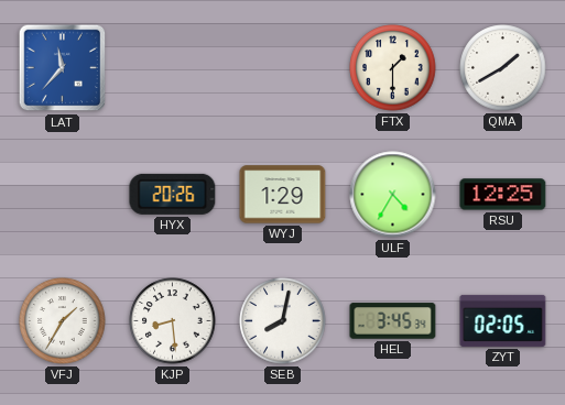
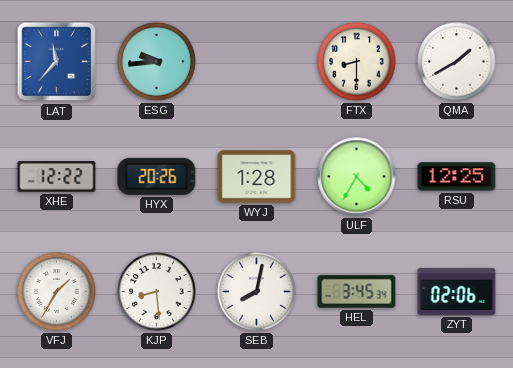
ESG: none -> 9:44
FTX: 1:30 -> 8:30
XHE: none -> 12:22
WYJ: 1:29 -> 1:28
ZYT: 02:05 -> 02:06
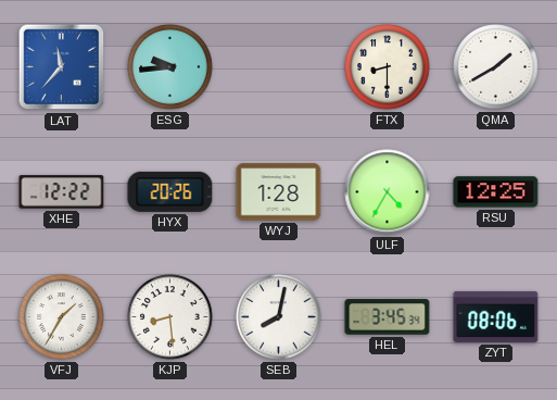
ZYT: 02:06 -> 08:06
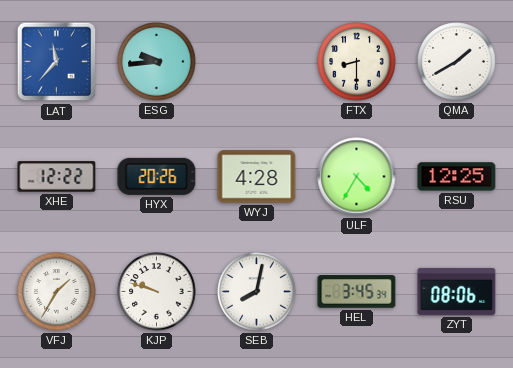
WYJ: 1:28 -> 4:28
KJP: 8:29 -> 9:48
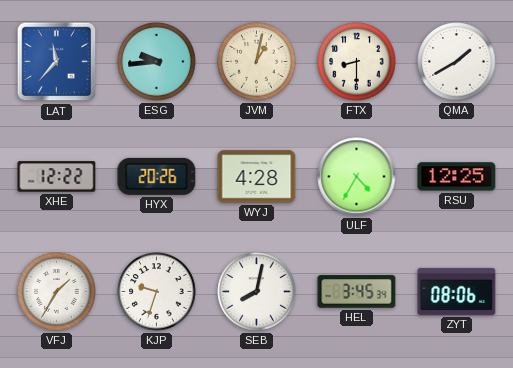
JVM: none -> 1:02
KJP: 9:48 -> 9:33
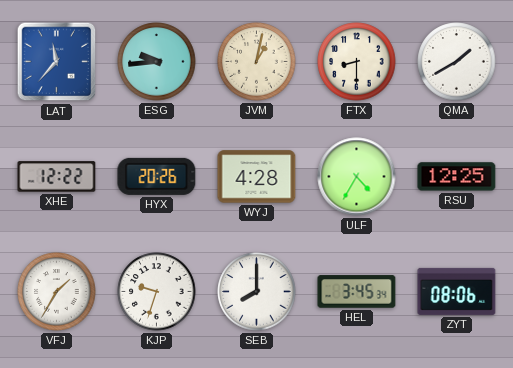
SEB: 8:02 -> 8:00
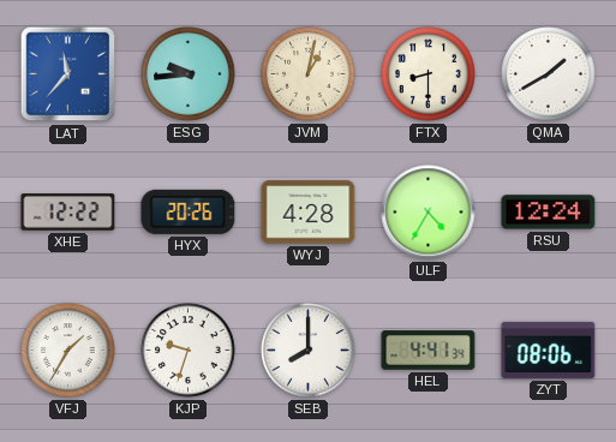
RSU: 12:25 -> 12:24
HEL: 3:45 -> 4:41
